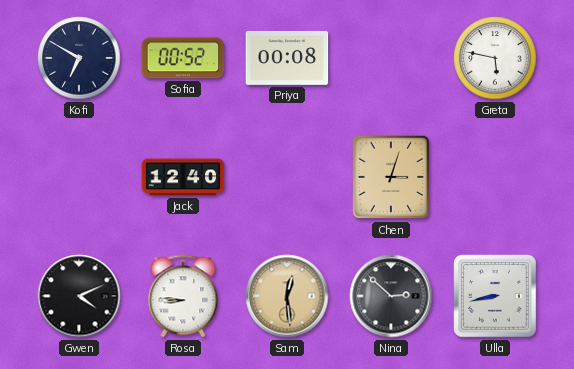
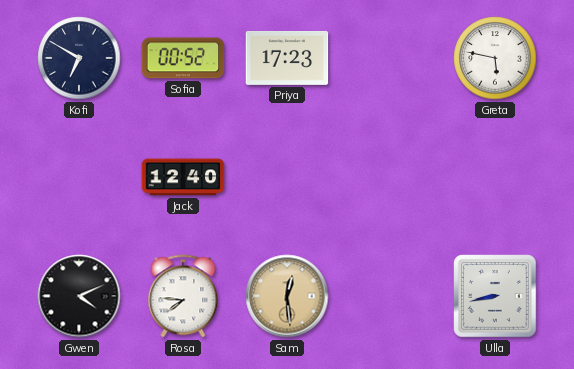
Priya: 00:08 -> 17:23
Chen: 3:03 -> none
Rosa: 8:46 -> 7:46
Nina: 2:52 -> none
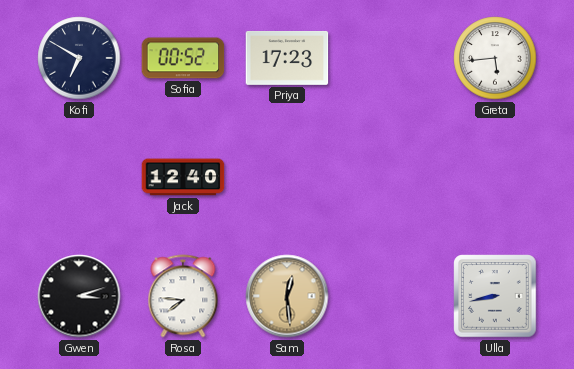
Greta: 5:47 -> 5:44
Gwen: 4:11 -> 3:12
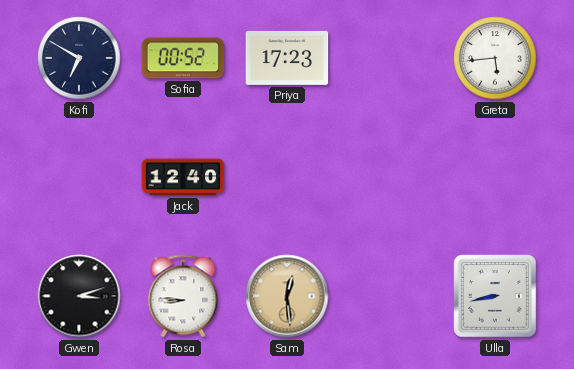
Rosa: 7:46 -> 8:46
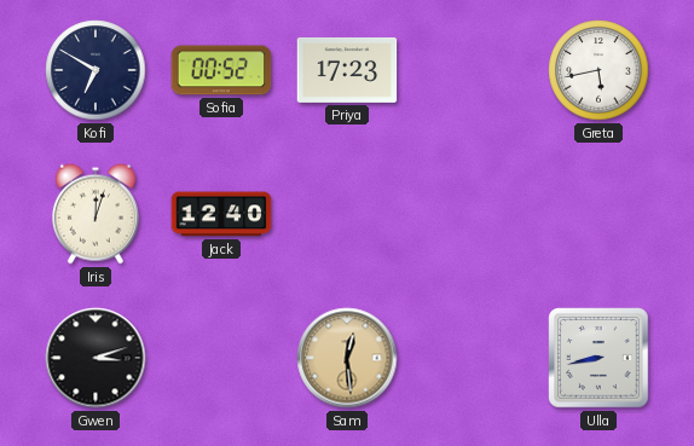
Greta: 5:44 -> 5:43
Iris: none -> 12:03
Rosa: 8:46 -> none
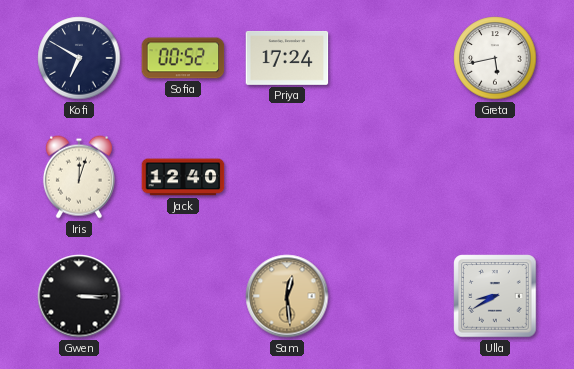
Priya: 17:23 -> 17:24
Gwen: 3:12 -> 3:15
Ulla: 8:43 -> 8:40
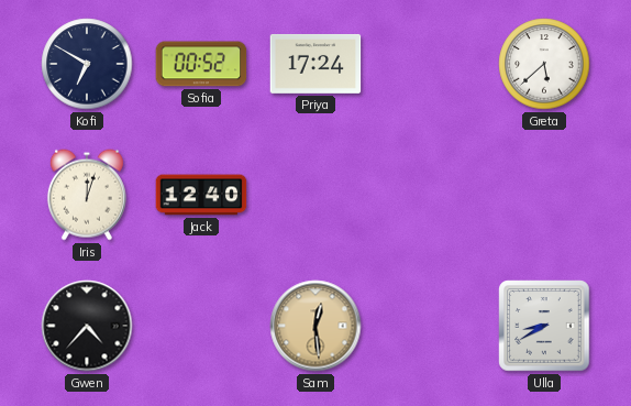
Greta: 5:43 -> 5:38
Gwen: 3:15 -> 4:37
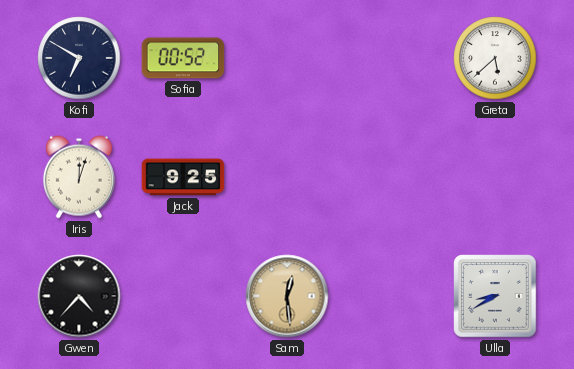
Priya: 17:24 -> none
Jack: 12:40 -> 9:25
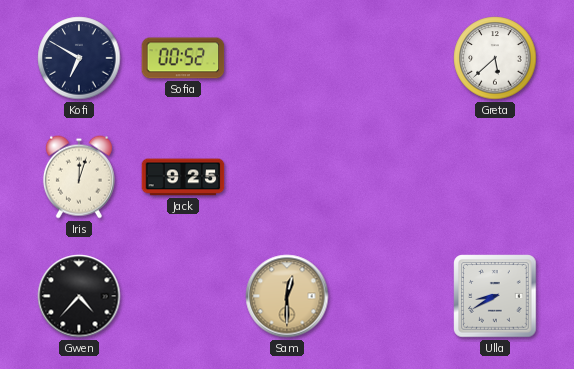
Sam: 12:29 -> 12:30
